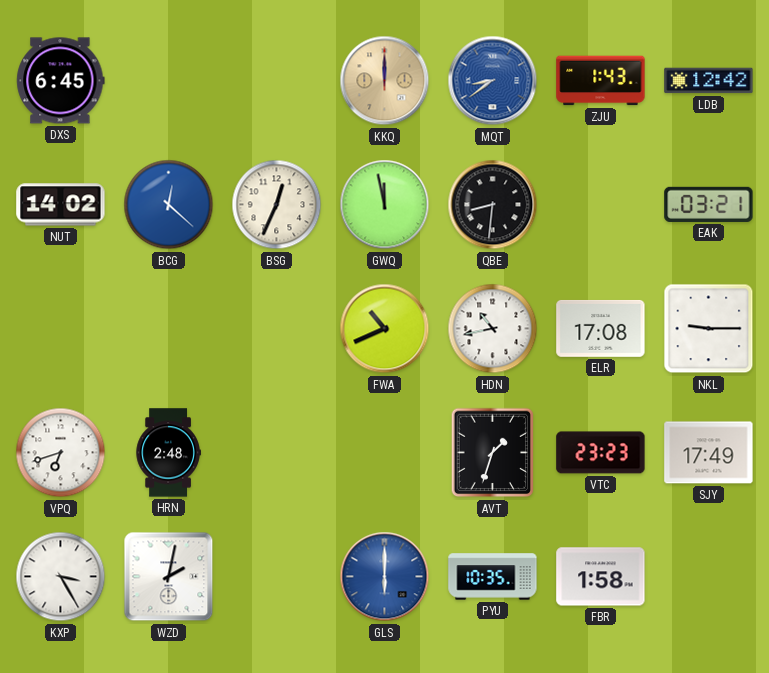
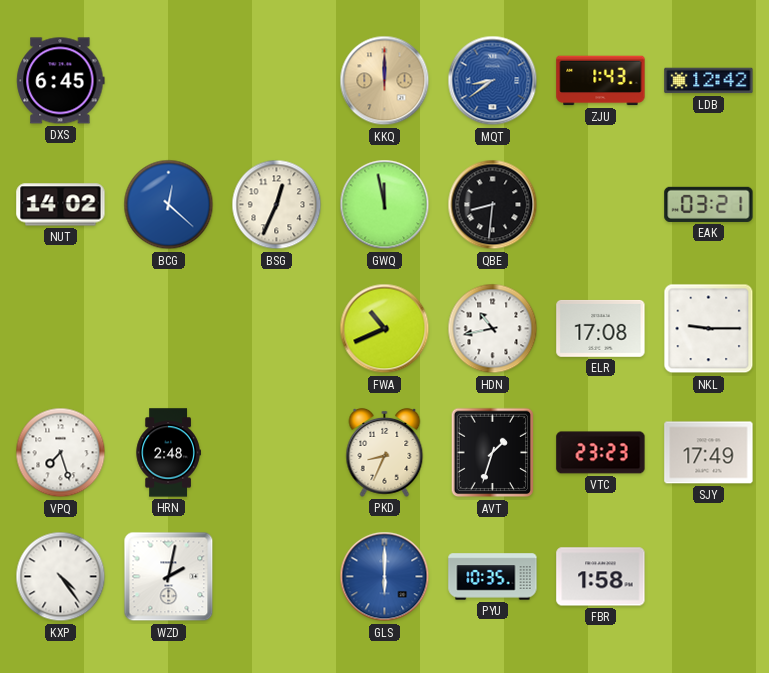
VPQ: 6:42 -> 7:27
PKD: none -> 8:34
KXP: 3:25 -> 4:24
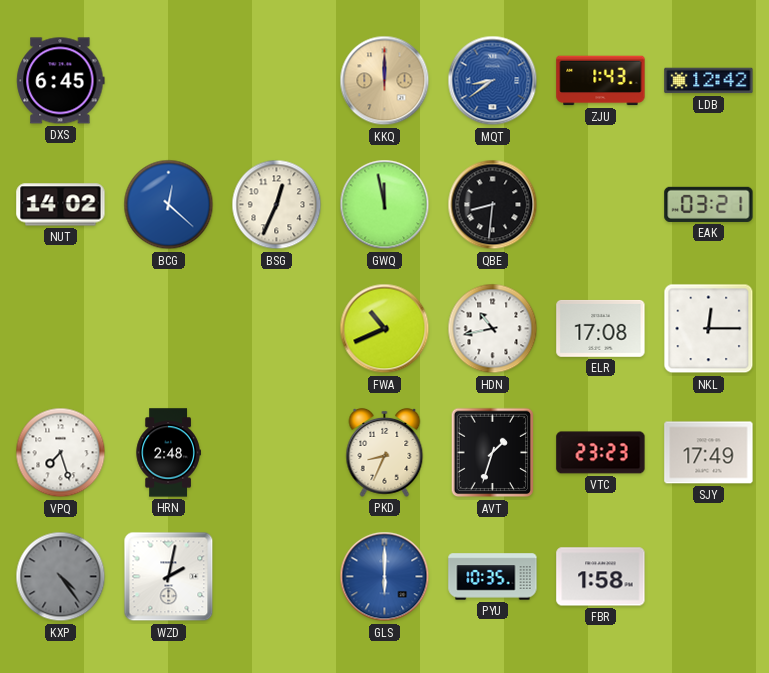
NKL: 9:15 -> 12:15
KXP dial: white -> grey
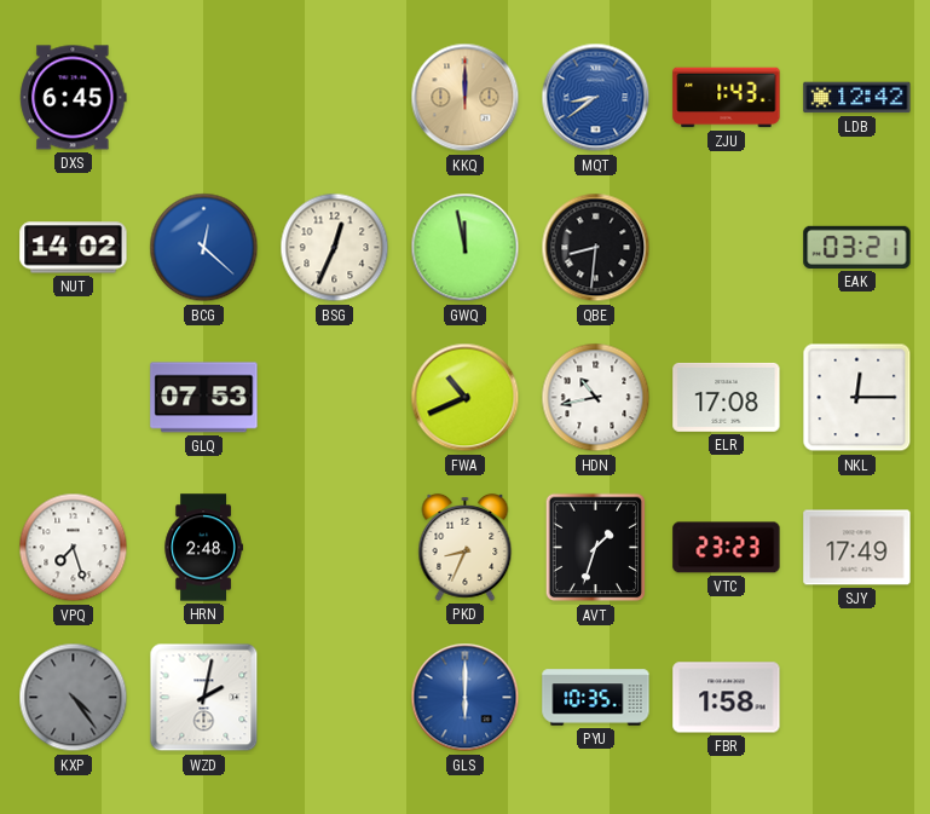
GLQ: none -> 07:53
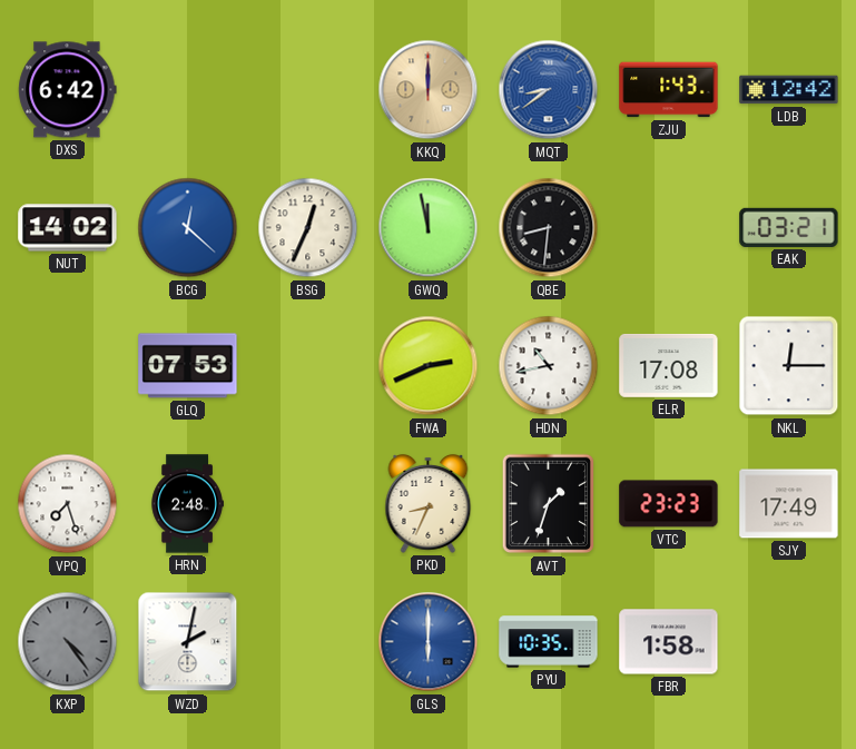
DXS: 6:45 -> 6:42
FWA: 10:41 -> 2:41
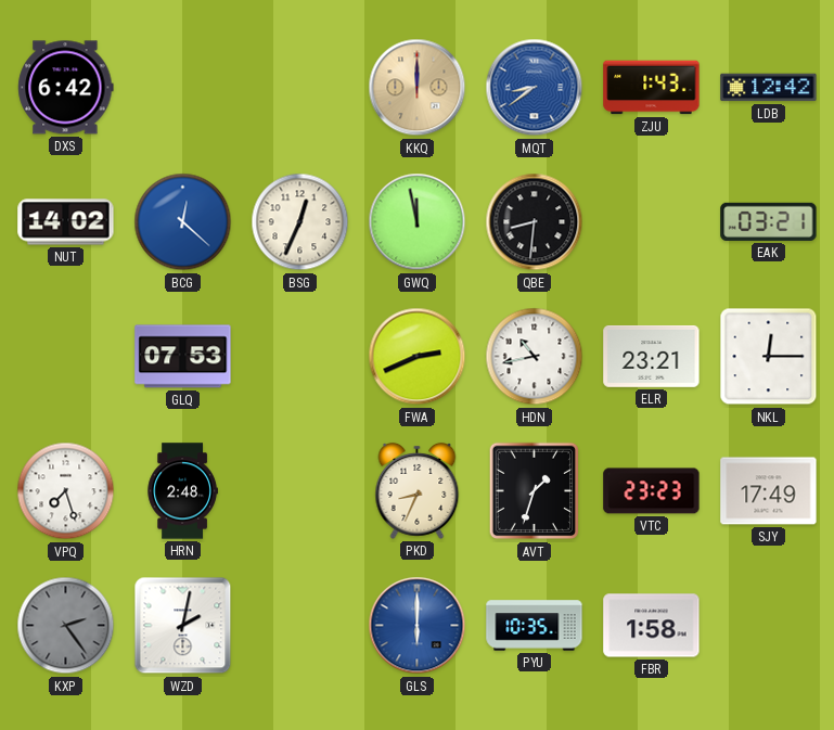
ELR: 17:08 -> 23:21
KXP: 4:24 -> 2:24
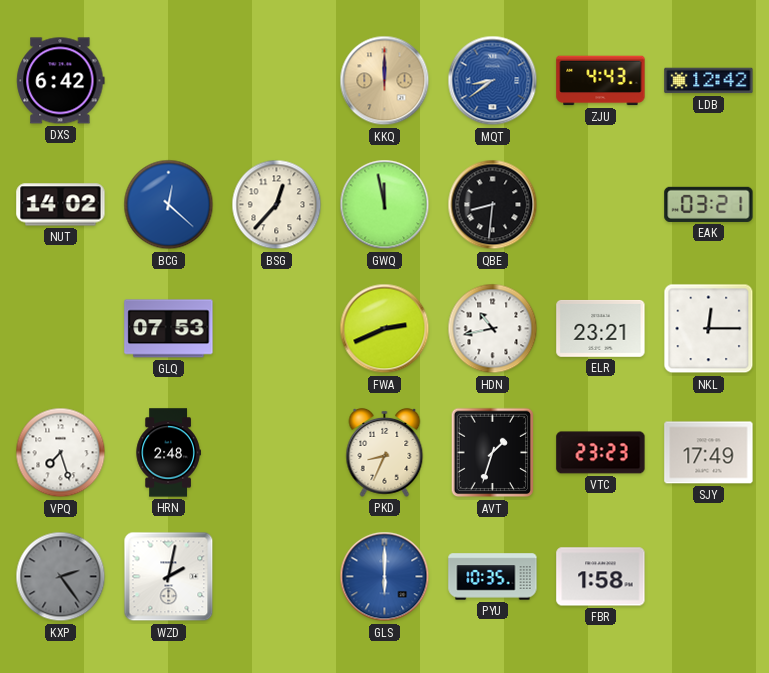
ZJU: 1:43 -> 4:43
BSG: 12:34 -> 12:37
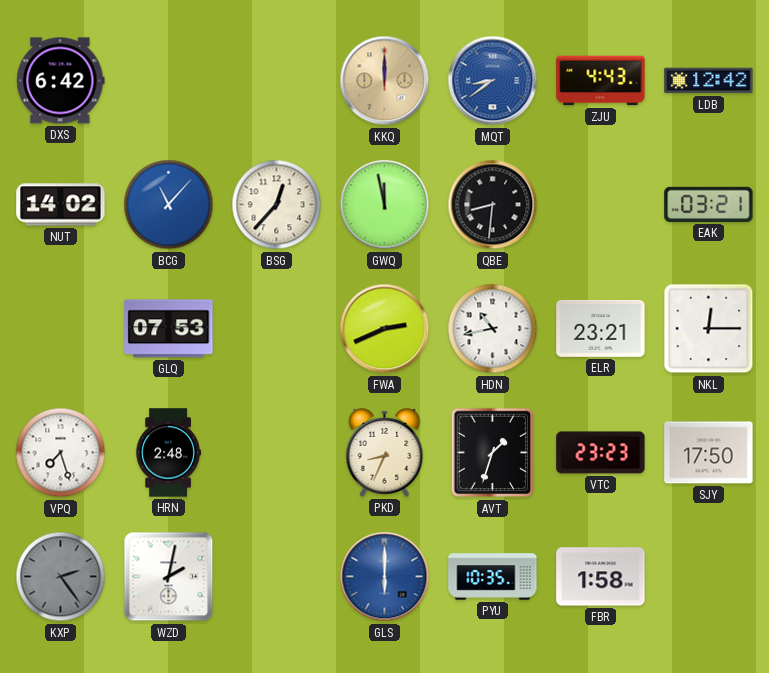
BCG: 12:22 -> 11:07
SJY: 17:49 -> 17:50
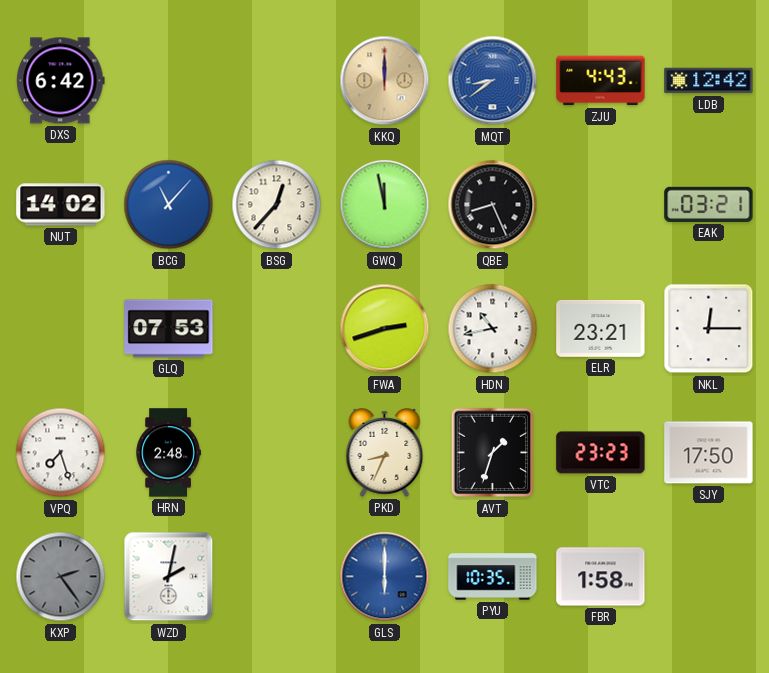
QBE: 8:31 -> 8:26
FWA: 2:41 -> 2:42
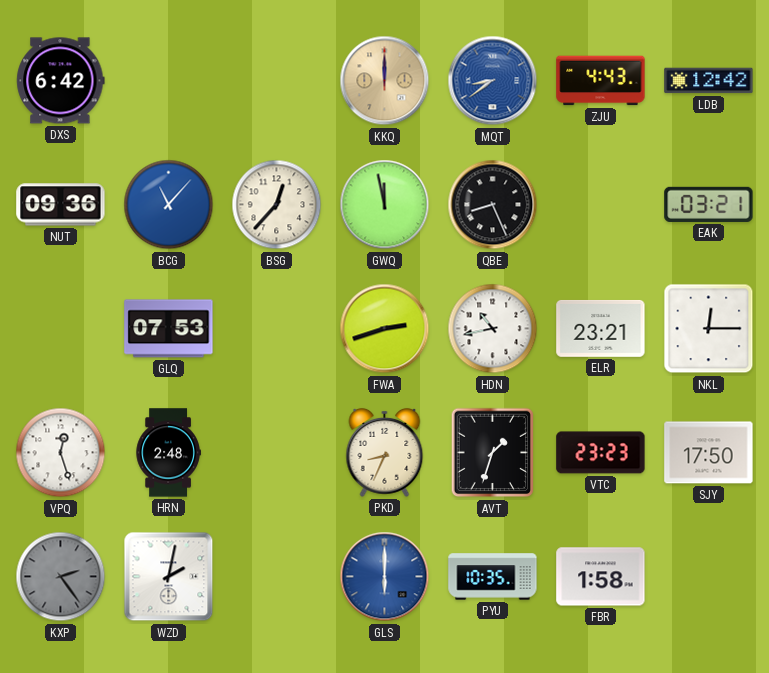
NUT: 14:02 -> 09:36
VPQ: 7:27 -> 12:27
